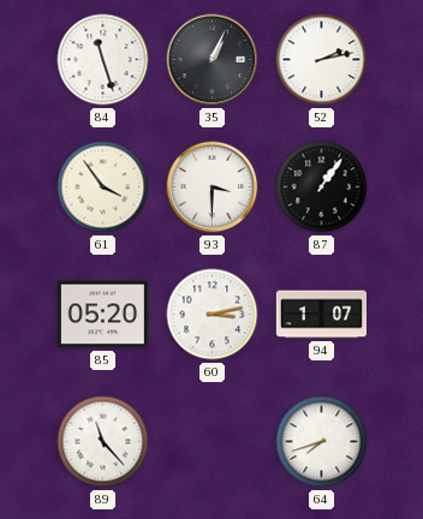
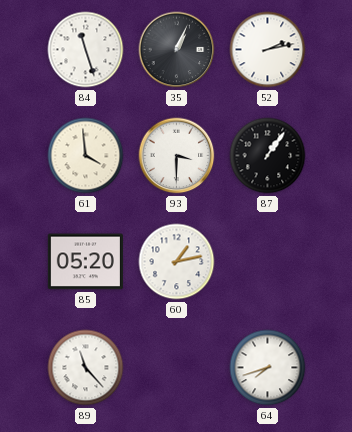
61: 3:54 -> 3:59
60: 3:13 -> 1:13
94: 1:07 -> none
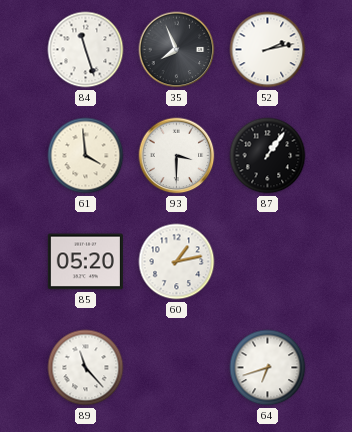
35: 1:04 -> 7:56
64: 7:42 -> 6:42
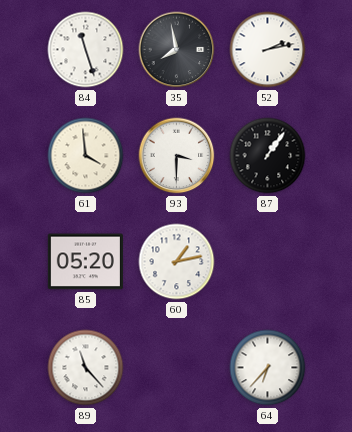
35: 7:56 -> 7:58
64: 6:42 -> 6:37
